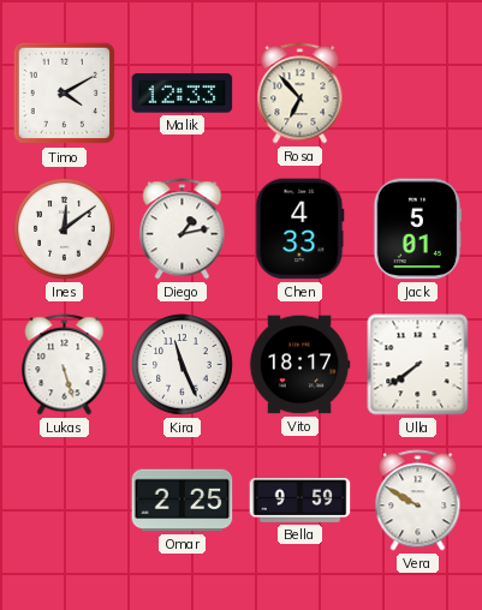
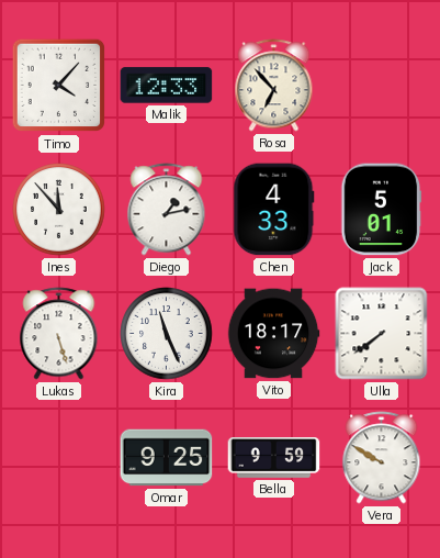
Timo: 4:10 -> 4:07
Ines: 12:09 -> 11:53
Omar: 2:25 -> 9:25
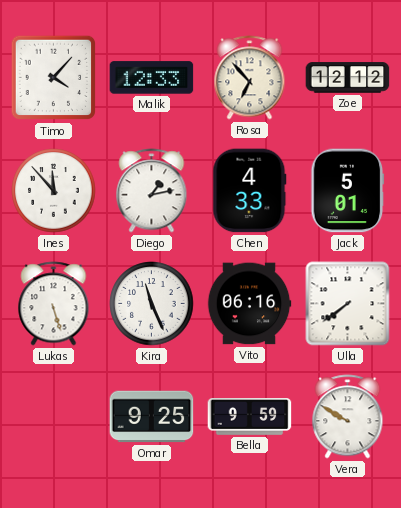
Zoe: none -> 12:12
Vito: 18:17 -> 06:16
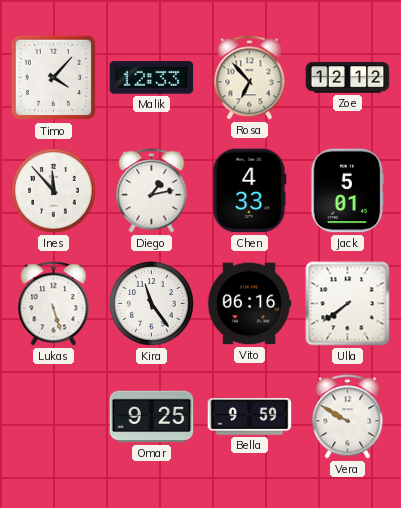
Kira: 11:26 -> 11:24
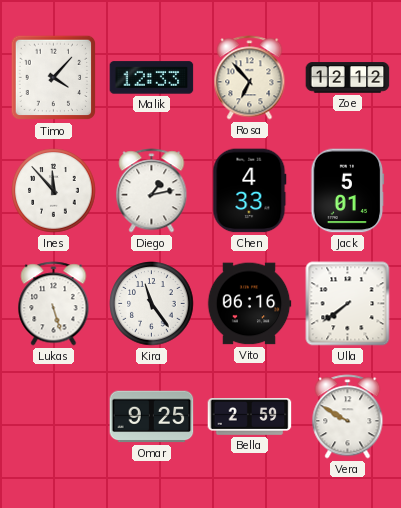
Bella: 9:59 -> 2:59
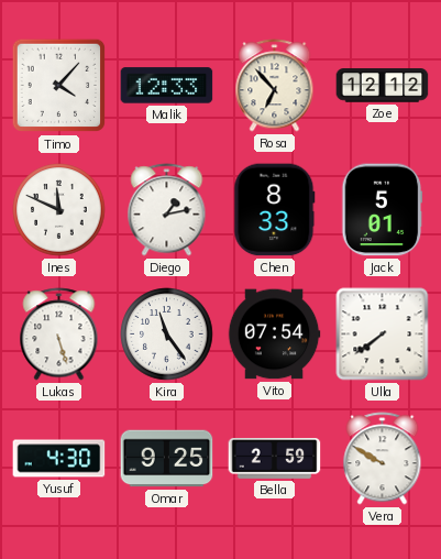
Ines: 11:53 -> 11:49
Chen: 4:33 -> 8:33
Vito: 06:16 -> 07:54
Yusuf: none -> 4:30
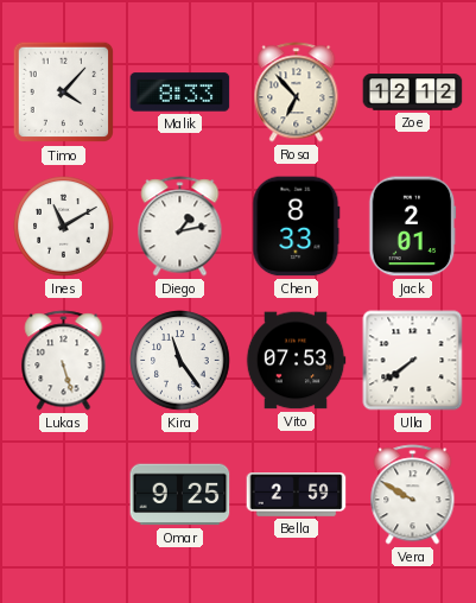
Malik: 12:33 -> 8:33
Ines: 11:49 -> 11:10
Jack: 5:01 -> 2:01
Vito: 07:54 -> 07:53
Yusuf: 4:30 -> none
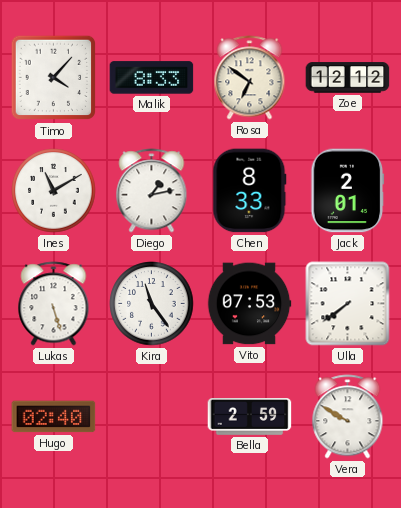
Rosa: 6:53 -> 6:51
Hugo: none -> 02:40
Omar: 9:25 -> none
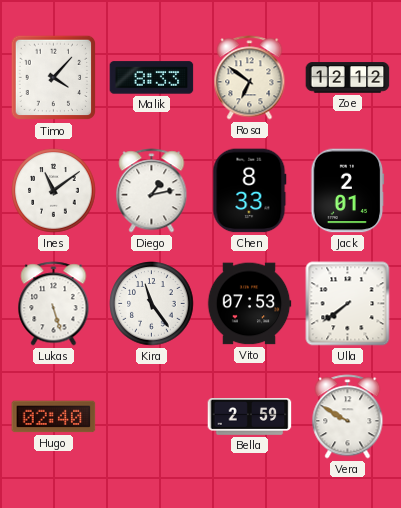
Ines: 11:10 -> 11:09
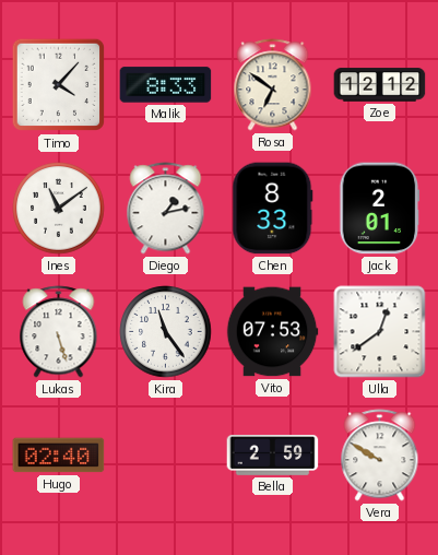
Ulla: 7:39 -> 12:39
